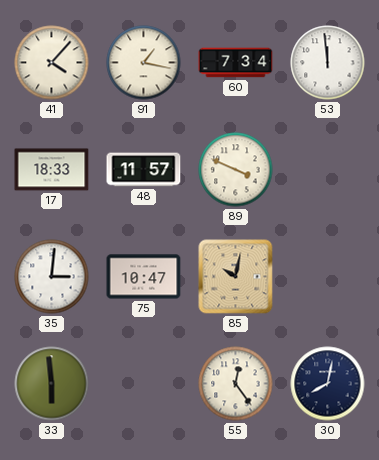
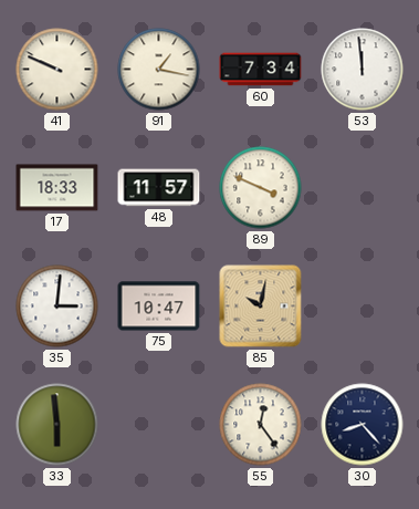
41: 4:07 -> 9:49
30: 8:02 -> 8:23
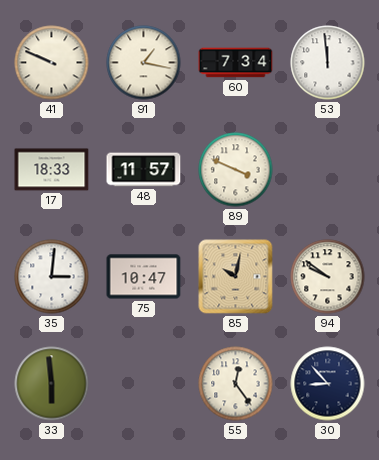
94: none -> 9:51
30: 8:23 -> 8:53
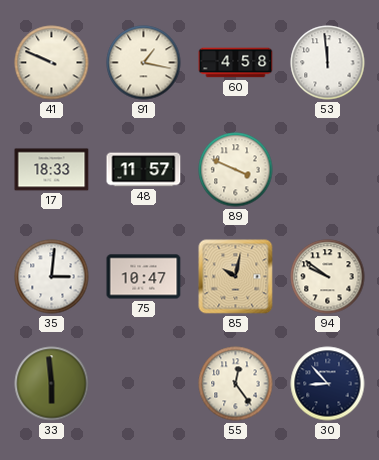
60: 7:34 -> 4:58
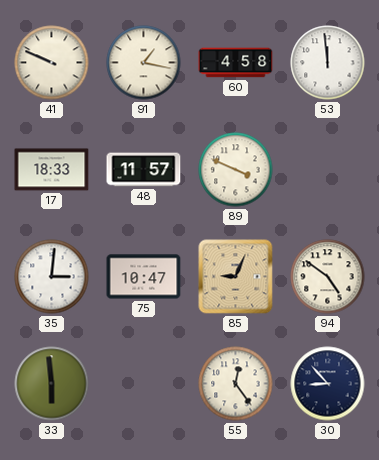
85: 10:02 -> 9:04
94: 9:51 -> 4:51
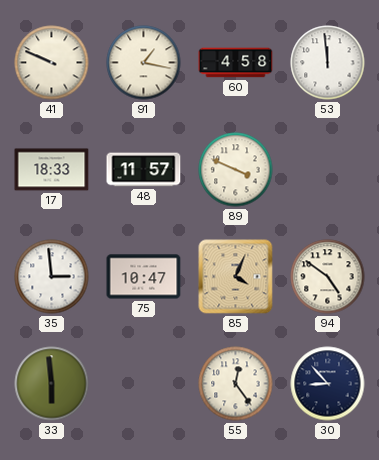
35: 3:01 -> 2:59
85: 9:04 -> 4:04
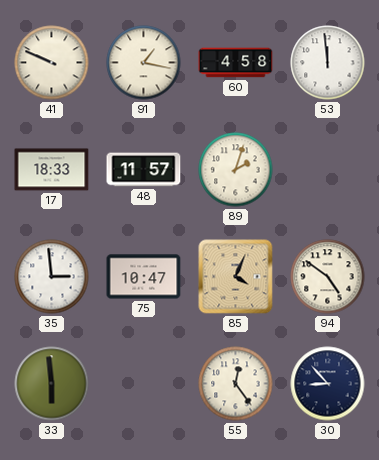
89: 3:49 -> 2:03
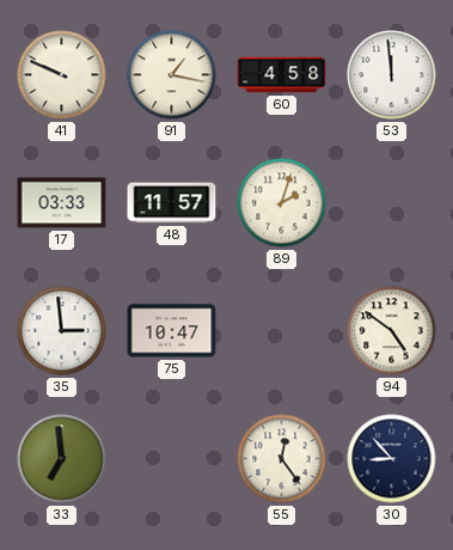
17: 18:33 -> 03:33
85: 4:04 -> none
33: 5:59 -> 6:59
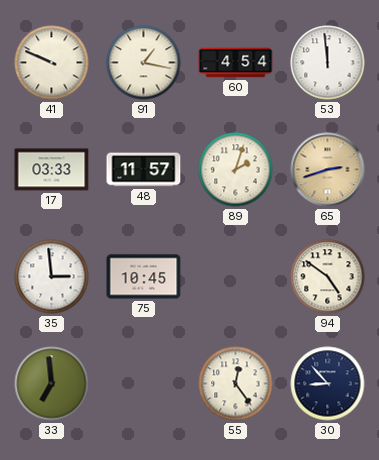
60: 4:58 -> 4:54
65: none -> 2:42
75: 10:47 -> 10:45
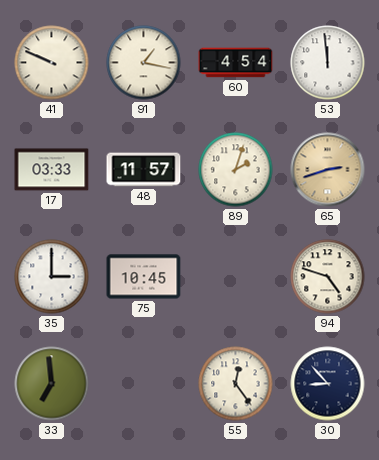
35: 2:59 -> 3:00
94: 4:51 -> 4:48
